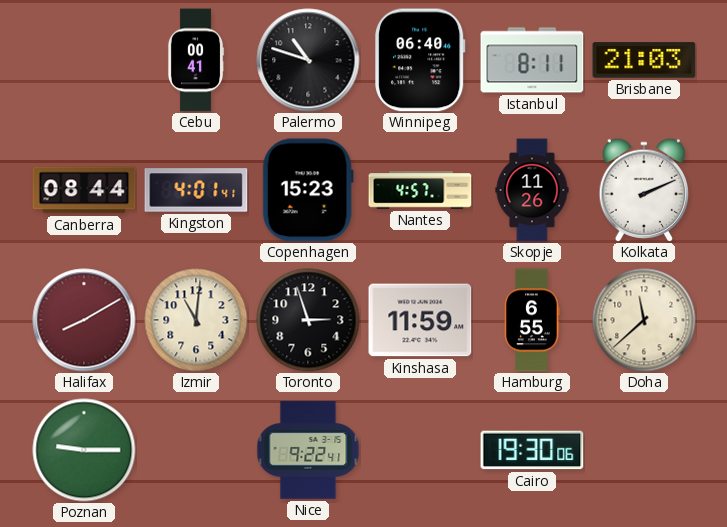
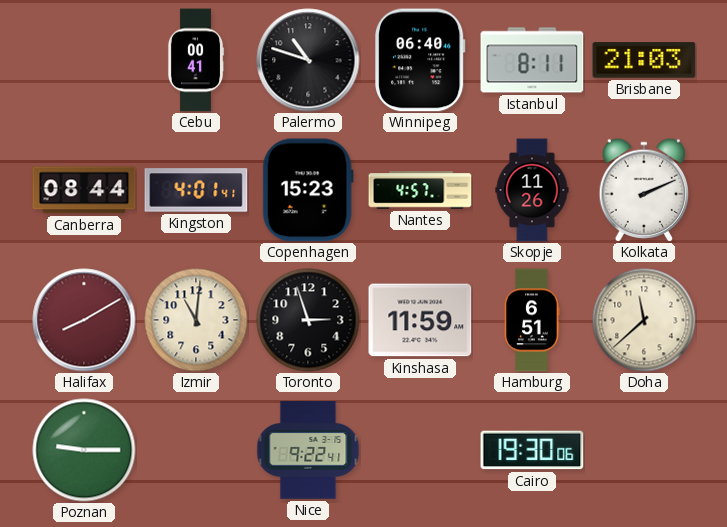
Hamburg: 6:55 -> 6:51
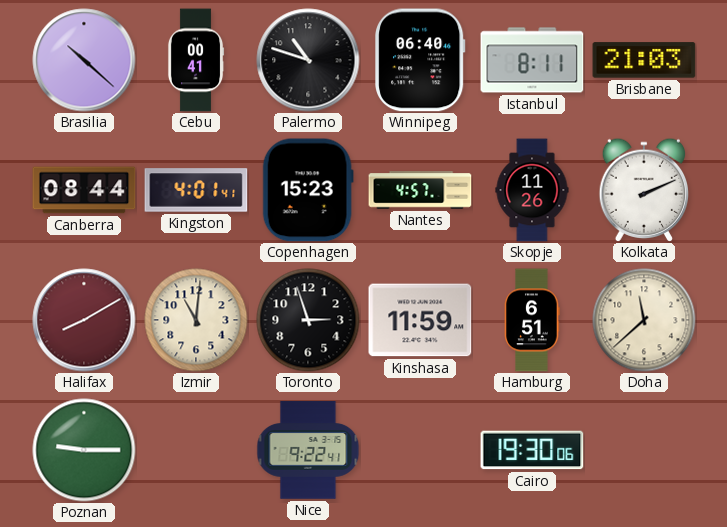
Brasilia: none -> 10:22
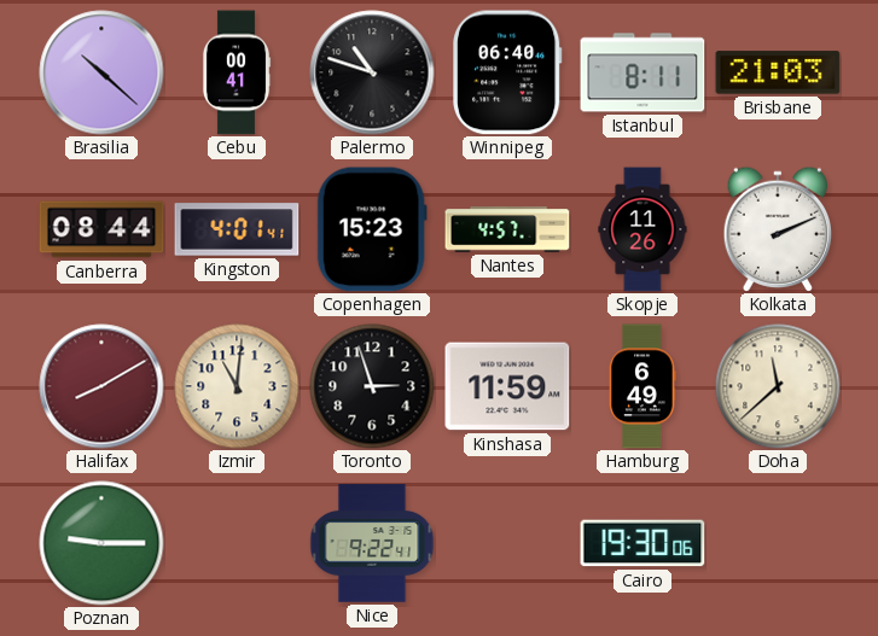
Hamburg: 6:51 -> 6:49
